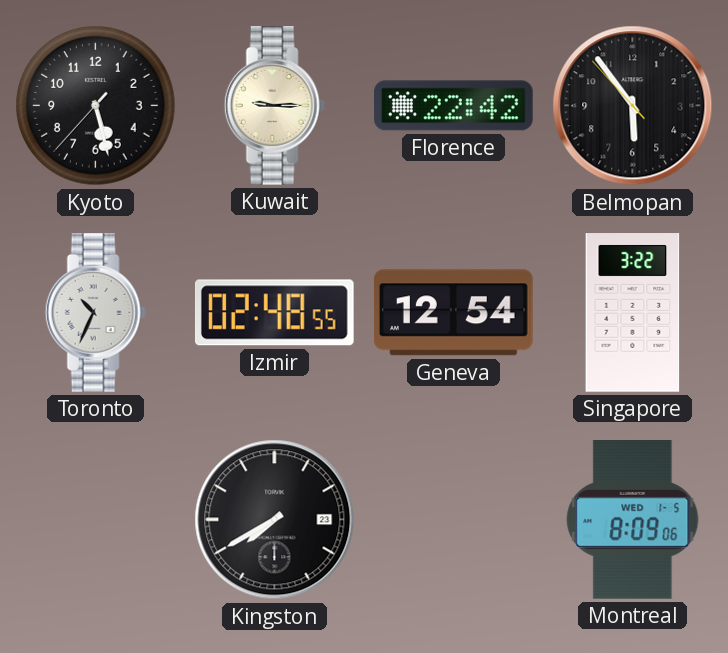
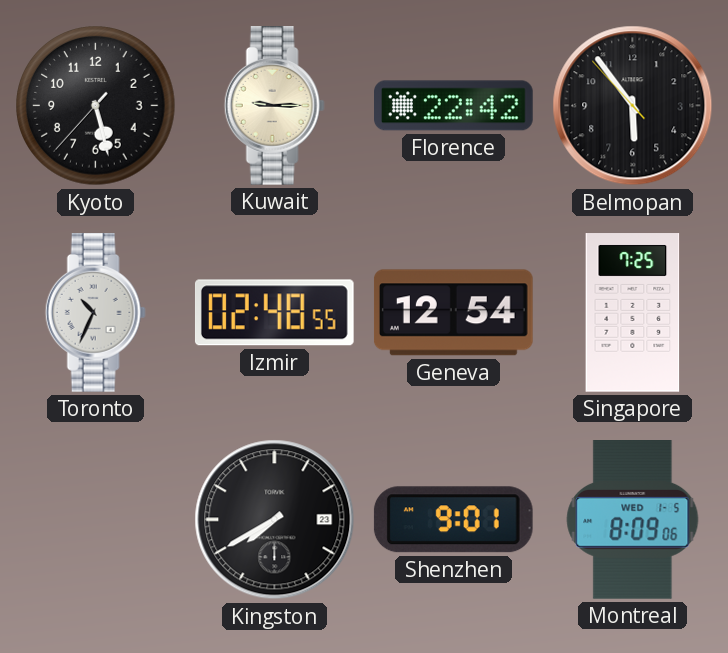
Singapore: 3:22 -> 7:25
Shenzhen: none -> 9:01
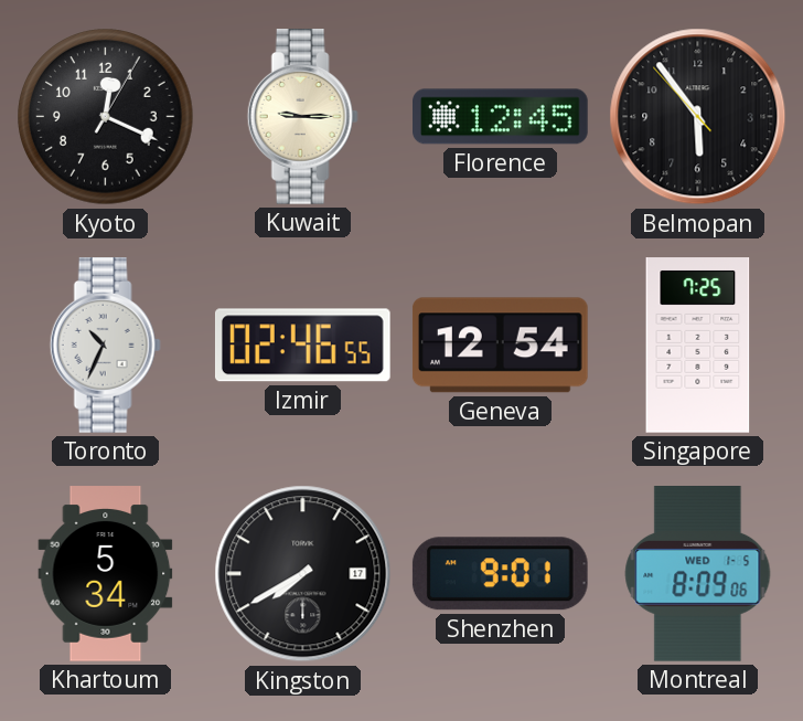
Kyoto: 5:27 -> 12:19
Florence: 22:42 -> 12:45
Izmir: 02:48 -> 02:46
Khartoum: none -> 5:34
Kingston date: 23 -> 17
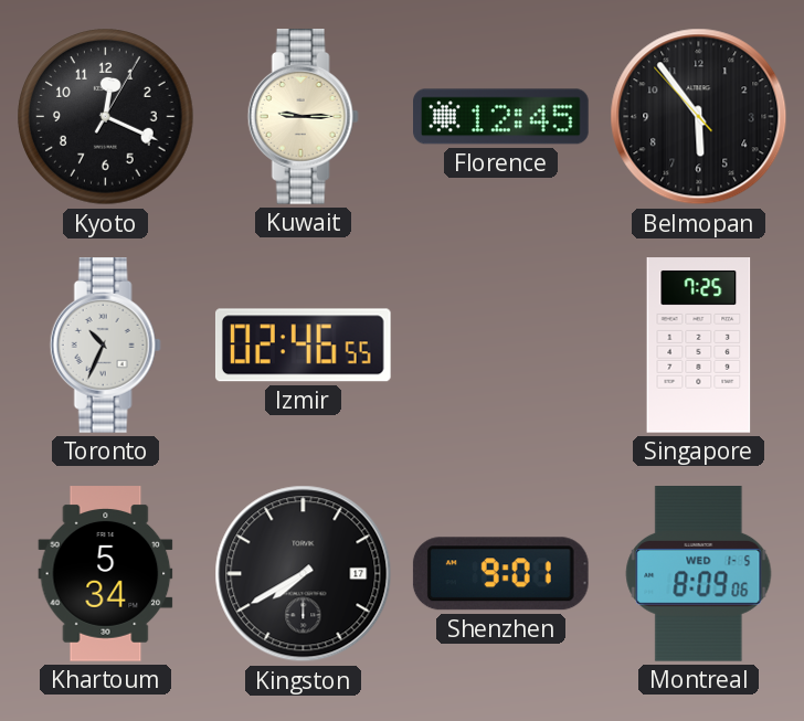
Geneva: 12:54 -> none
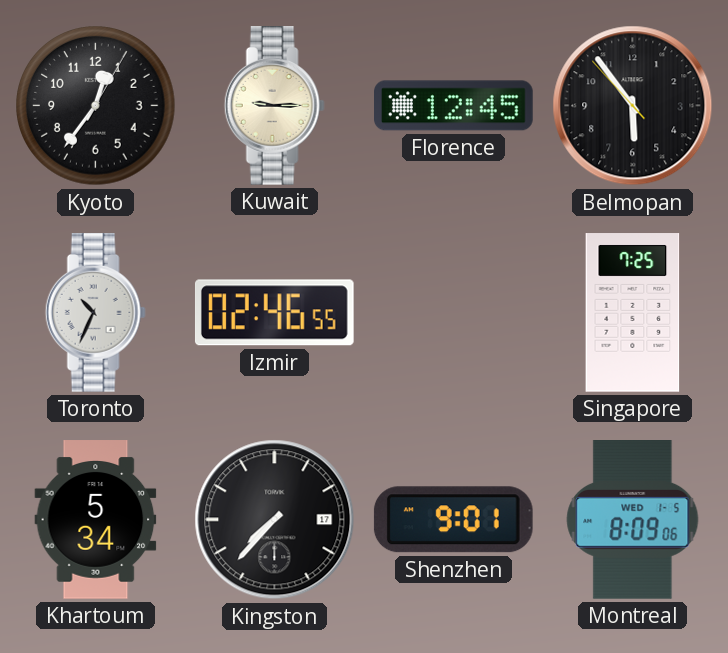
Kyoto: 12:19 -> 12:36
Kingston: 7:40 -> 7:37
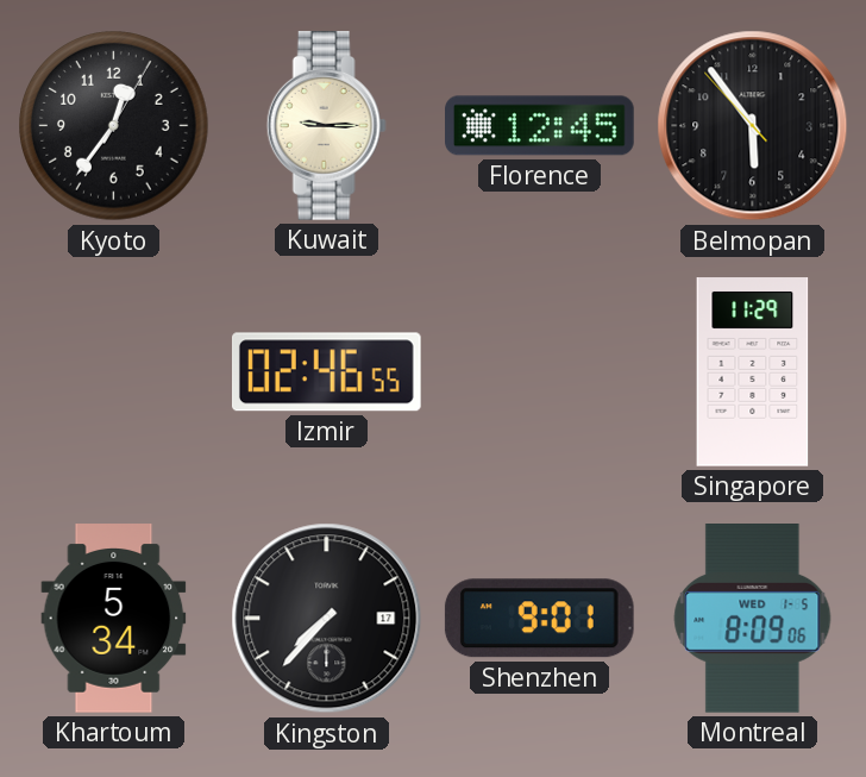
Toronto: 10:34 -> none
Singapore: 7:25 -> 11:29
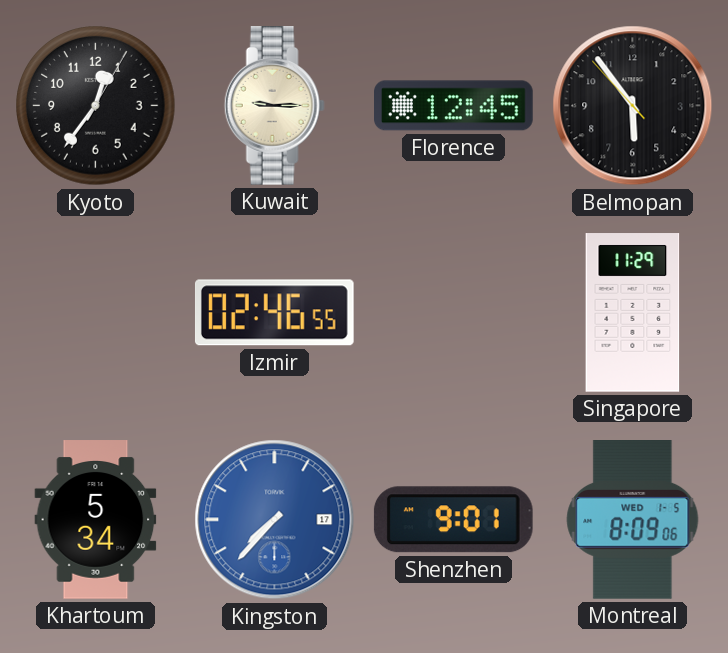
Kingston dial: black -> blue
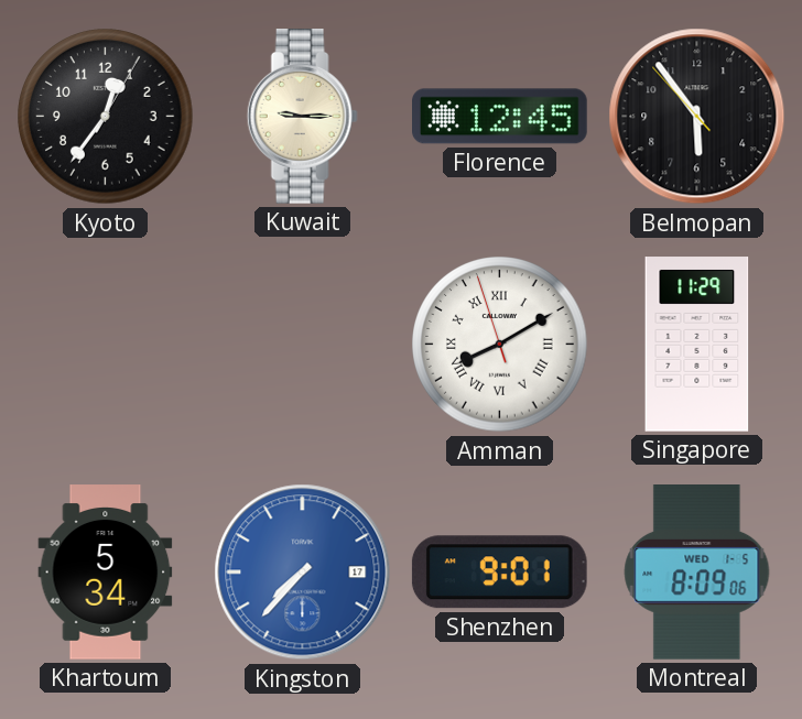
Izmir: 02:46 -> none
Amman: none -> 8:09
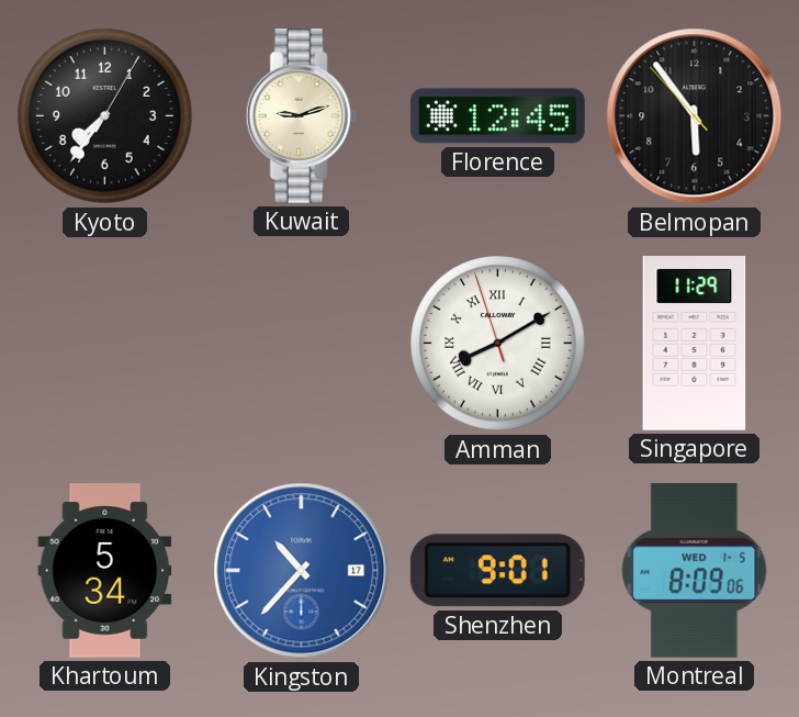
Kyoto: 12:36 -> 7:36
Kuwait: 9:15 -> 9:12
Kingston: 7:37 -> 10:37
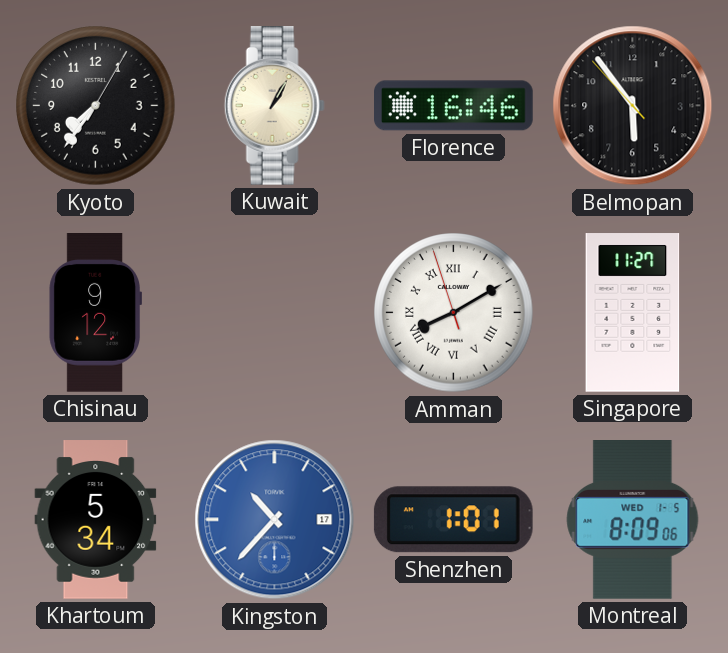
Kuwait: 9:12 -> 1:05
Florence: 12:45 -> 16:46
Chisinau: none -> 9:12
Singapore: 11:29 -> 11:27
Shenzhen: 9:01 -> 1:01
